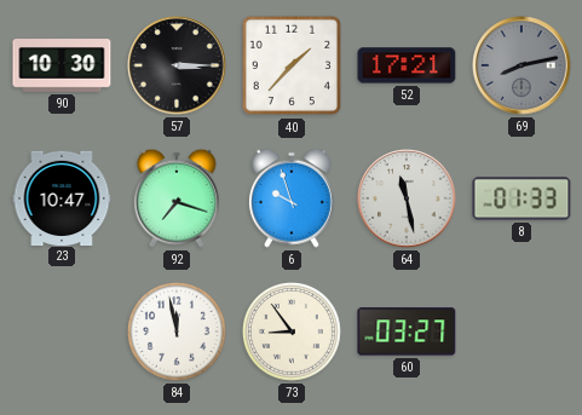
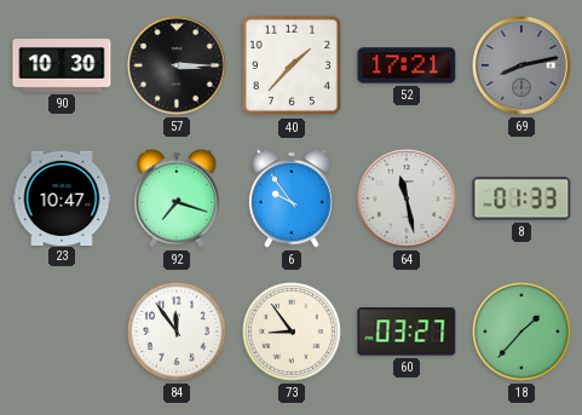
6: 9:57 -> 9:54
84: 11:58 -> 11:54
18: none -> 1:37
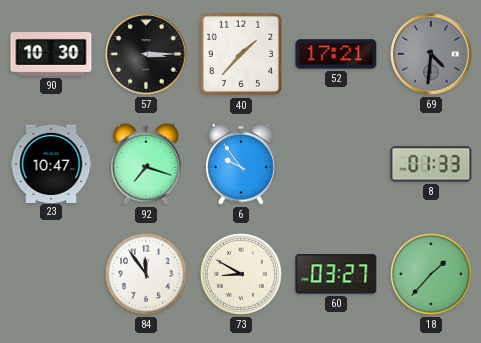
69: 8:13 -> 4:31
64: 11:28 -> none
73: 8:54 -> 8:50
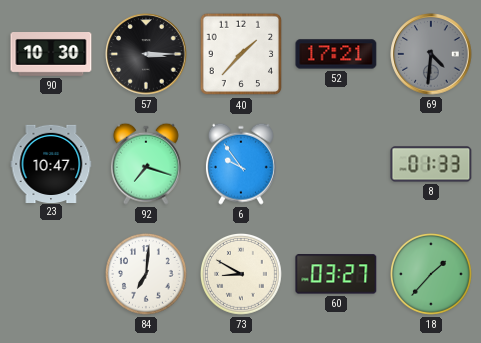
84: 11:54 -> 7:01
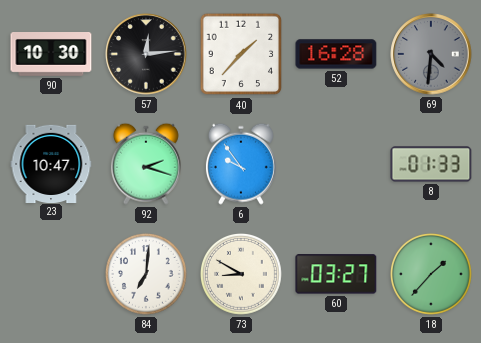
57: 3:15 -> 12:14
52: 17:21 -> 16:28
92: 7:18 -> 2:18
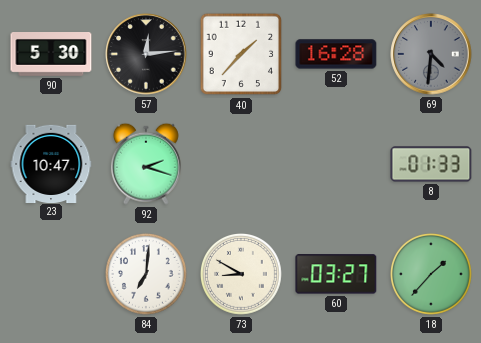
90: 10:30 -> 5:30
6: 9:54 -> none
